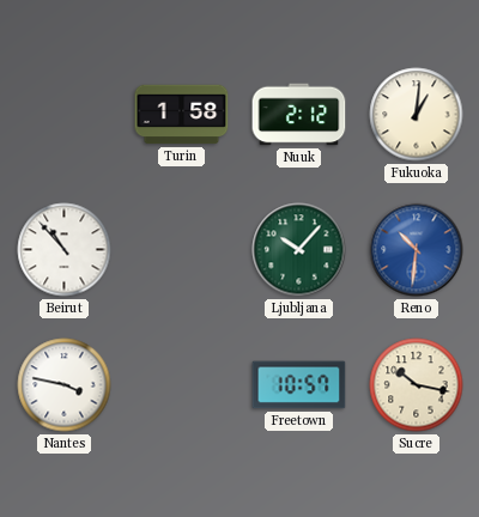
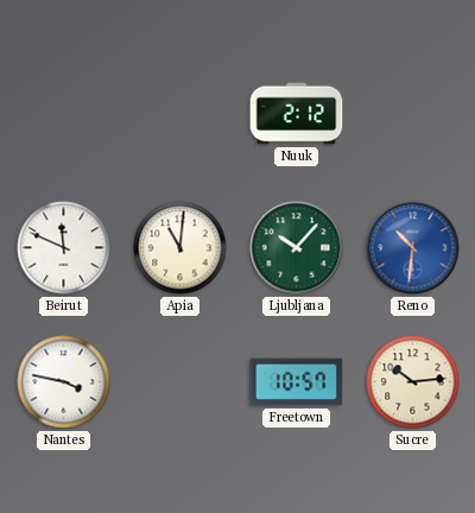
Turin: 1:58 -> none
Fukuoka: 1:01 -> none
Beirut: 10:53 -> 11:49
Apia: none -> 11:01
Sucre: 10:17 -> 10:14
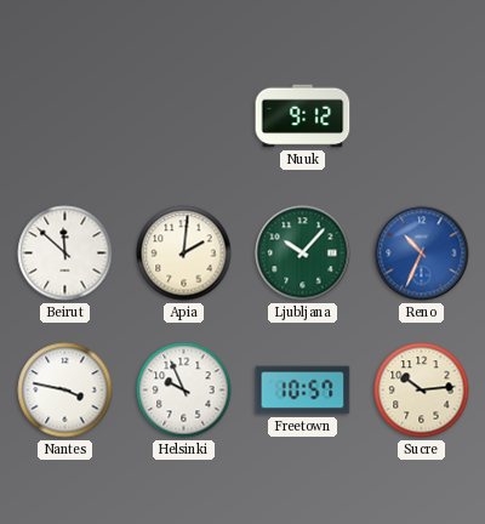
Nuuk: 2:12 -> 9:12
Beirut: 11:49 -> 11:52
Apia: 11:01 -> 2:01
Reno: 10:31 -> 10:34
Helsinki: none -> 9:56
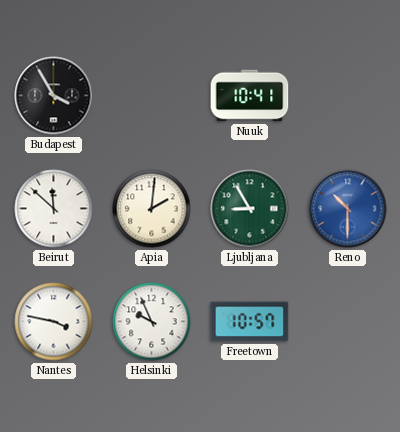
Budapest: none -> 3:55
Nuuk: 9:12 -> 10:41
Ljubljana: 10:07 -> 8:55
Reno: 10:34 -> 10:30
Sucre: 10:14 -> none
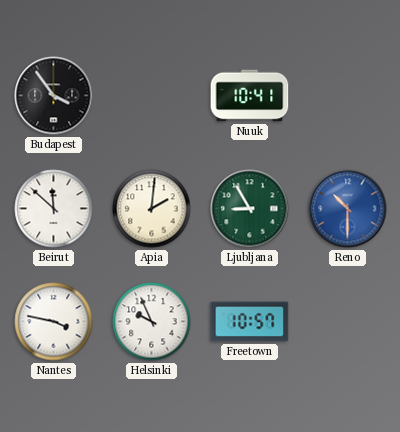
Budapest: 3:55 -> 3:54
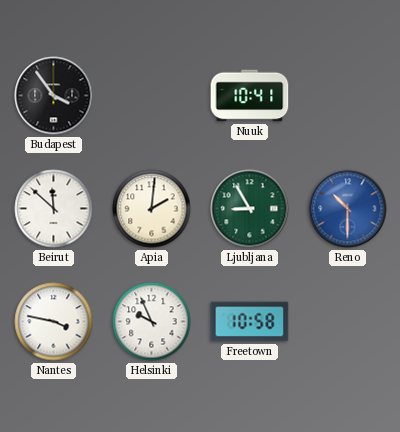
Freetown: 10:57 -> 10:58
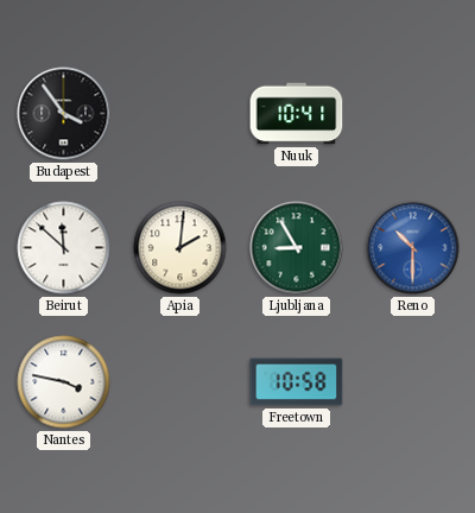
Helsinki: 9:56 -> none
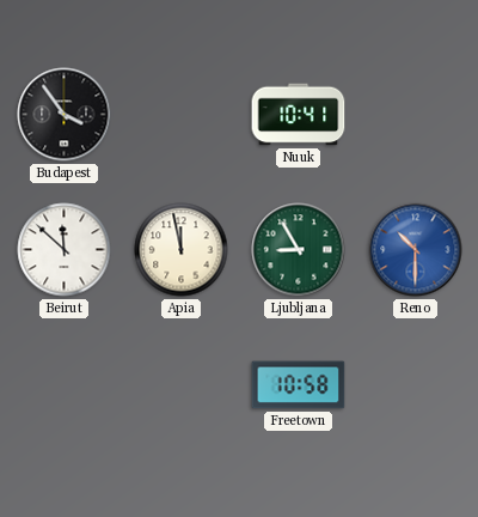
Apia: 2:01 -> 11:58
Nantes: 3:47 -> none
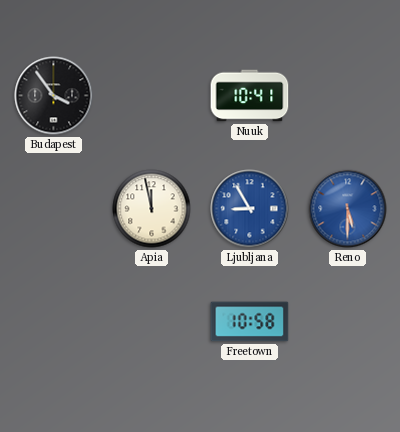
Beirut: 11:52 -> none
Ljubljana dial: green -> blue
Reno: 10:30 -> 5:30
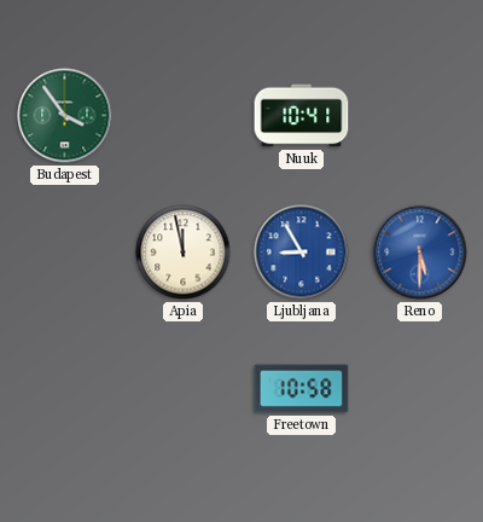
Budapest dial: black -> green
